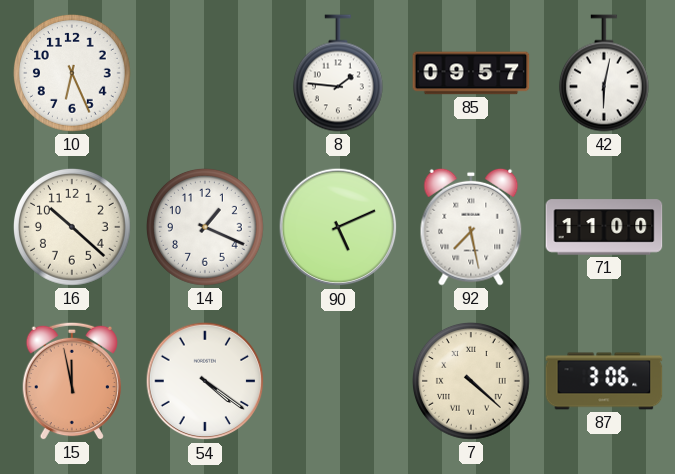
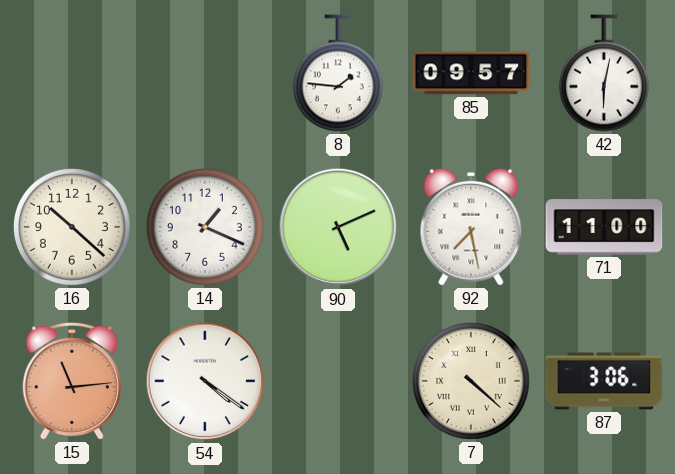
10: 6:26 -> none
15: 11:58 -> 11:14
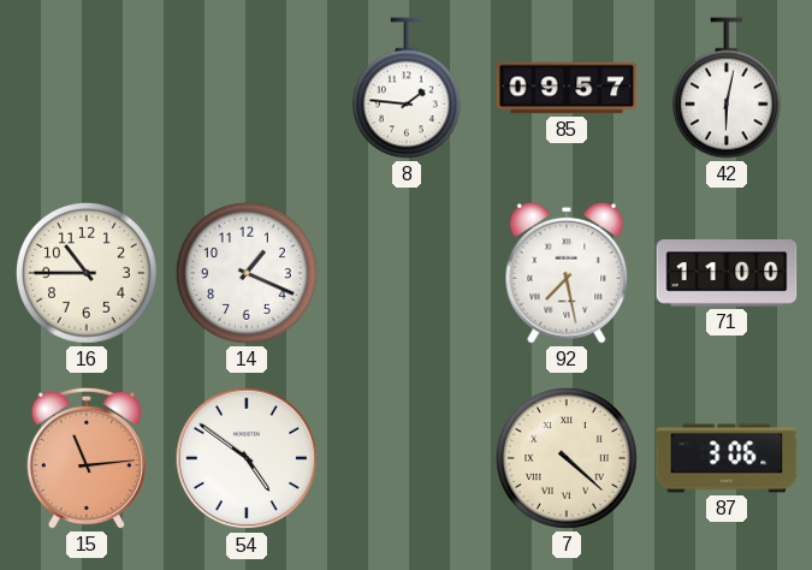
16: 10:22 -> 10:45
90: 5:11 -> none
54: 4:21 -> 4:51
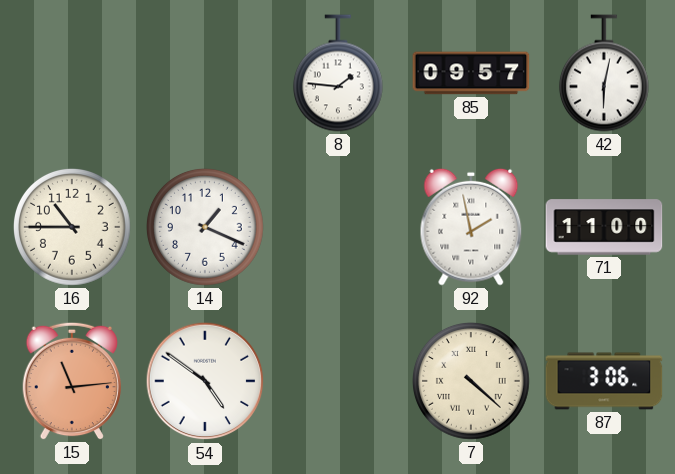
92: 7:28 -> 1:58
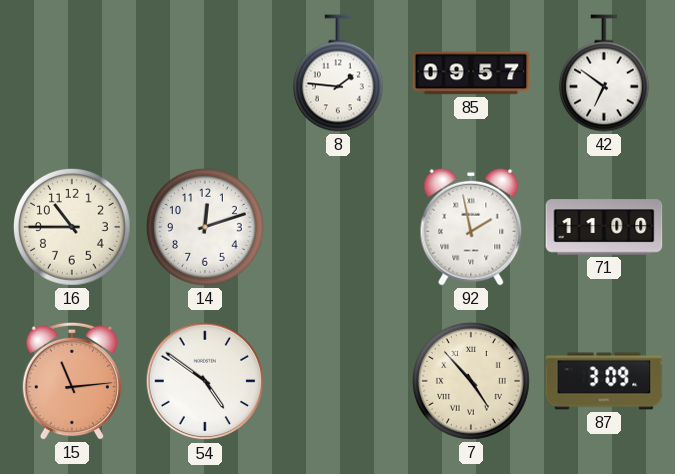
42: 6:02 -> 6:51
14: 1:19 -> 12:12
7: 4:22 -> 4:53
87: 3:06 -> 3:09
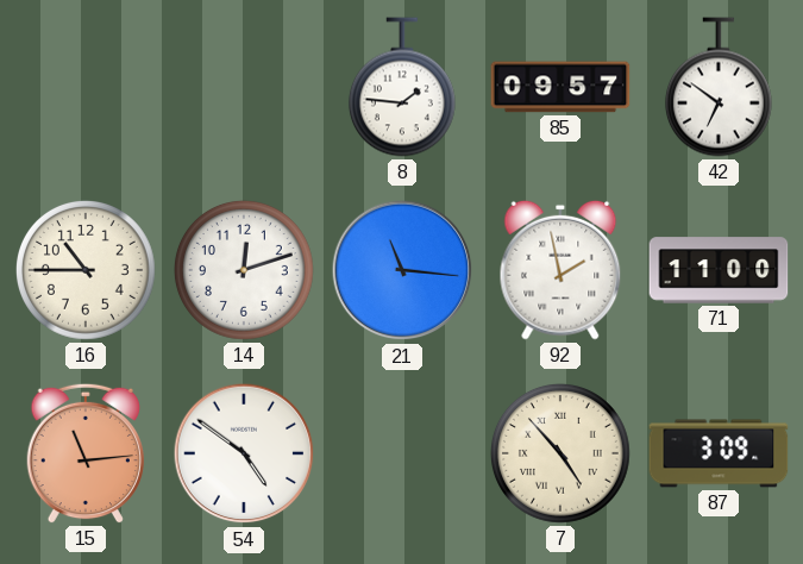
21: none -> 11:16
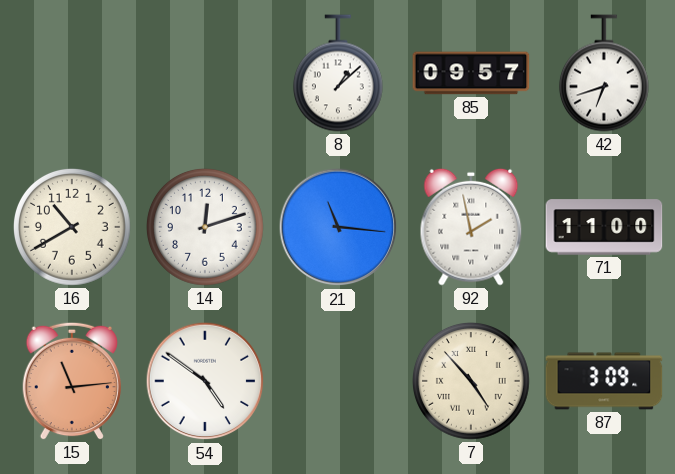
8: 1:46 -> 1:08
42: 6:51 -> 6:42
16: 10:45 -> 10:40
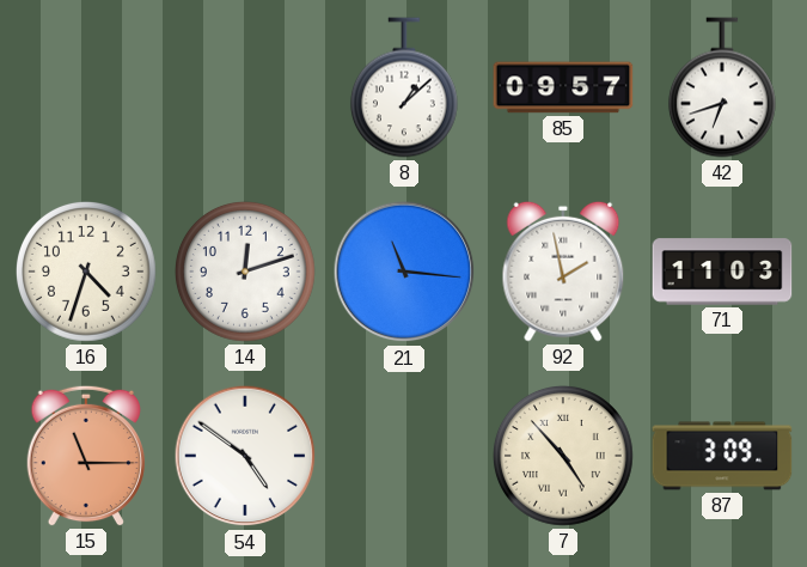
16: 10:40 -> 4:33
71: 11:00 -> 11:03
15: 11:14 -> 11:15
